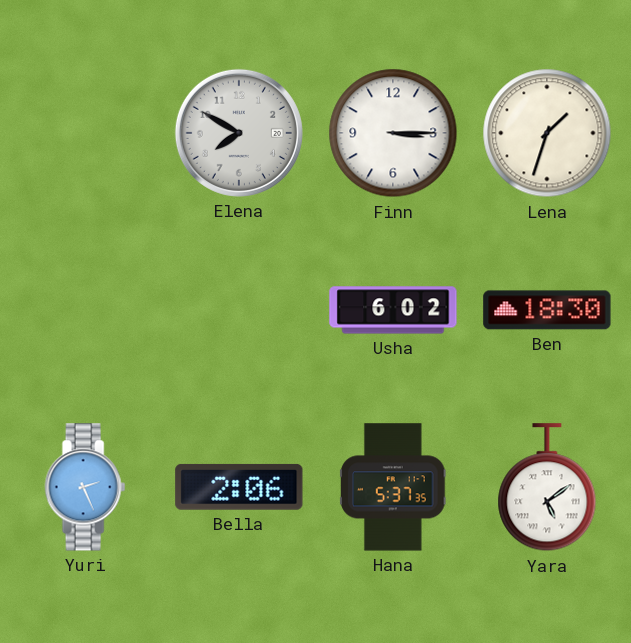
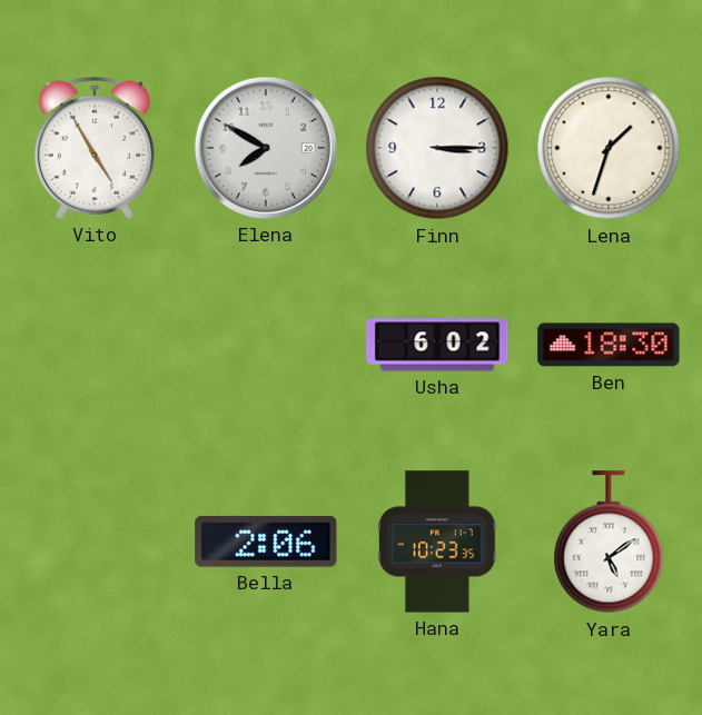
Vito: none -> 4:55
Yuri: 2:26 -> none
Hana: 5:37 -> 10:23
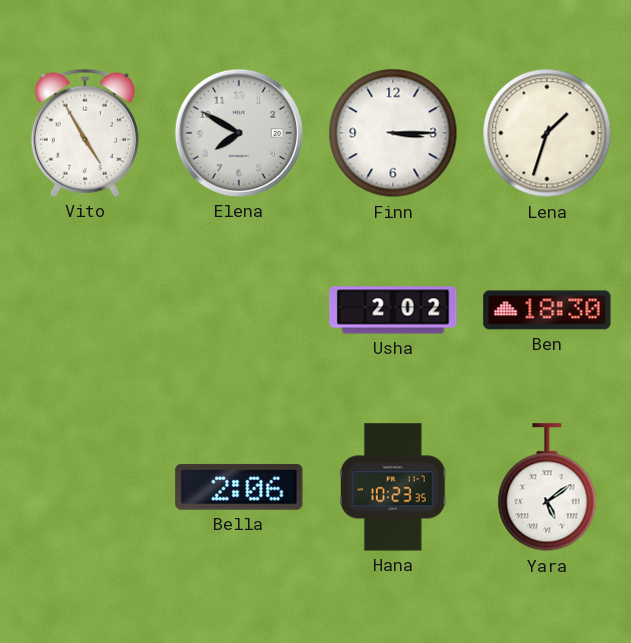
Usha: 6:02 -> 2:02
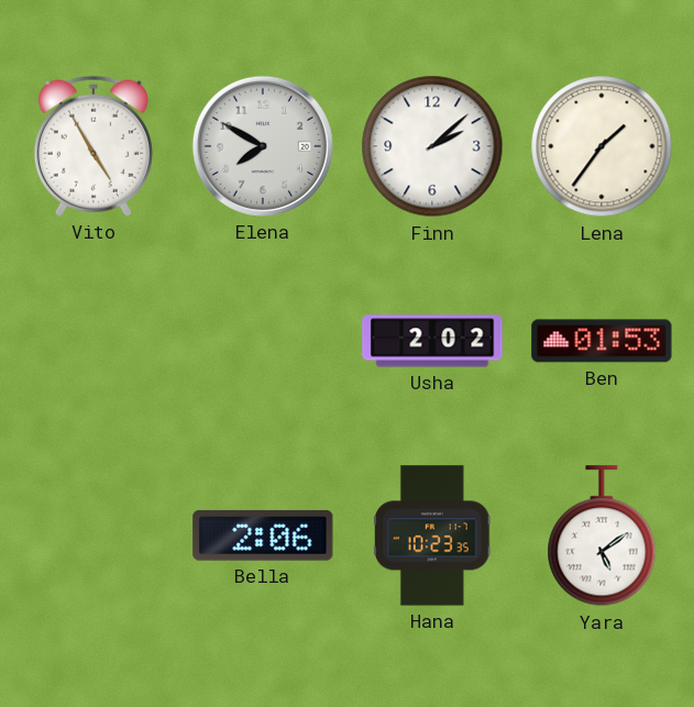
Finn: 3:15 -> 2:08
Lena: 1:33 -> 1:36
Ben: 18:30 -> 01:53
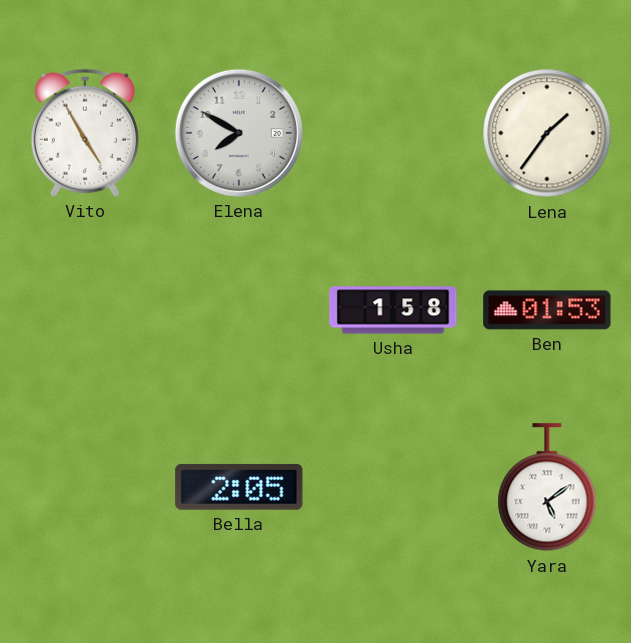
Finn: 2:08 -> none
Usha: 2:02 -> 1:58
Bella: 2:06 -> 2:05
Hana: 10:23 -> none
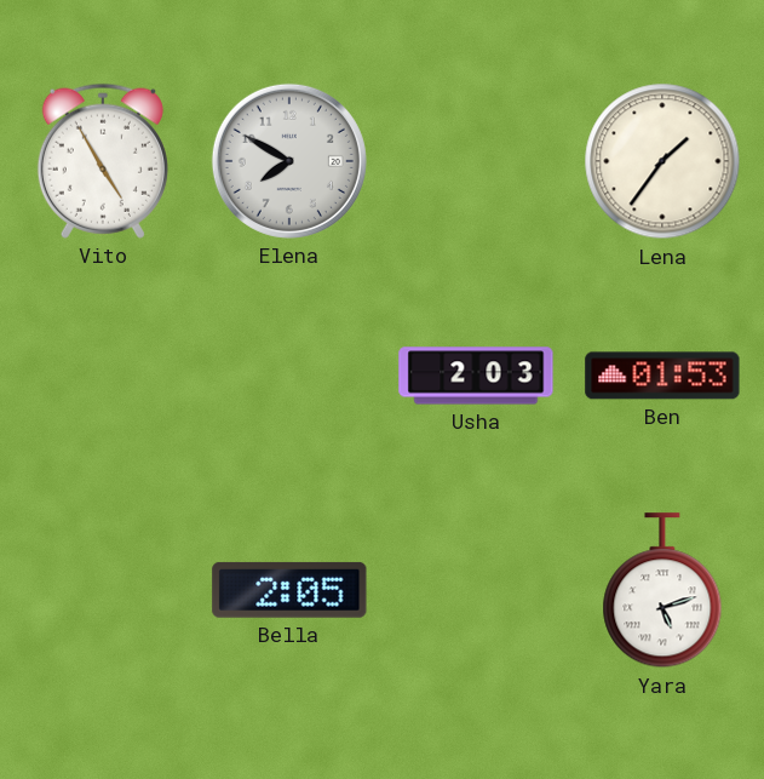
Usha: 1:58 -> 2:03
Yara: 5:09 -> 5:12
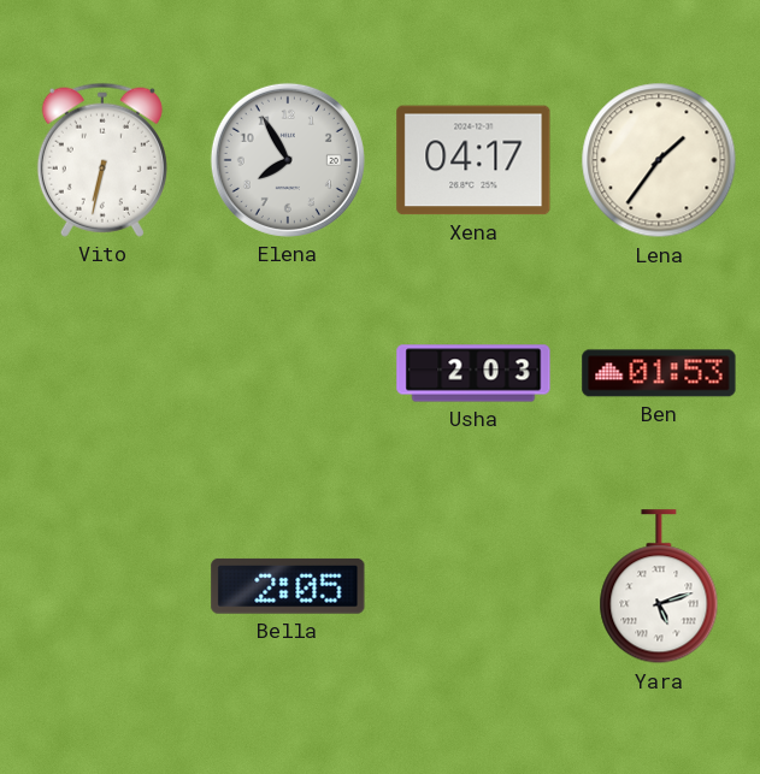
Vito: 4:55 -> 6:32
Elena: 7:50 -> 7:55
Xena: none -> 04:17
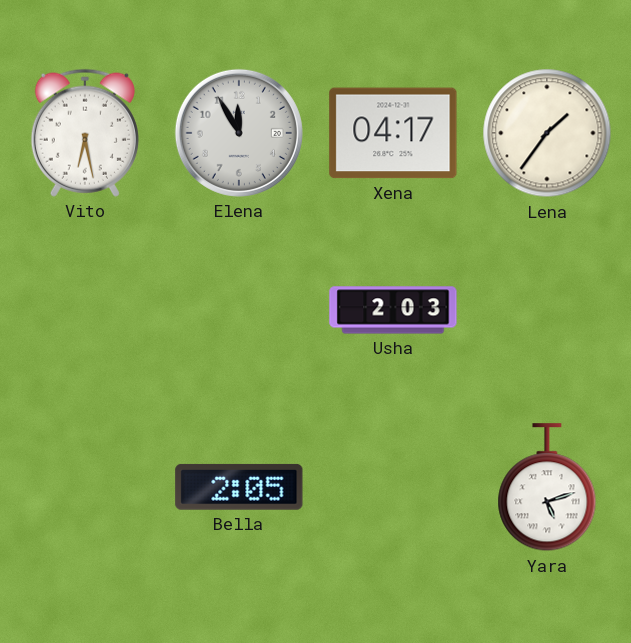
Vito: 6:32 -> 6:28
Elena: 7:55 -> 11:55
Ben: 01:53 -> none
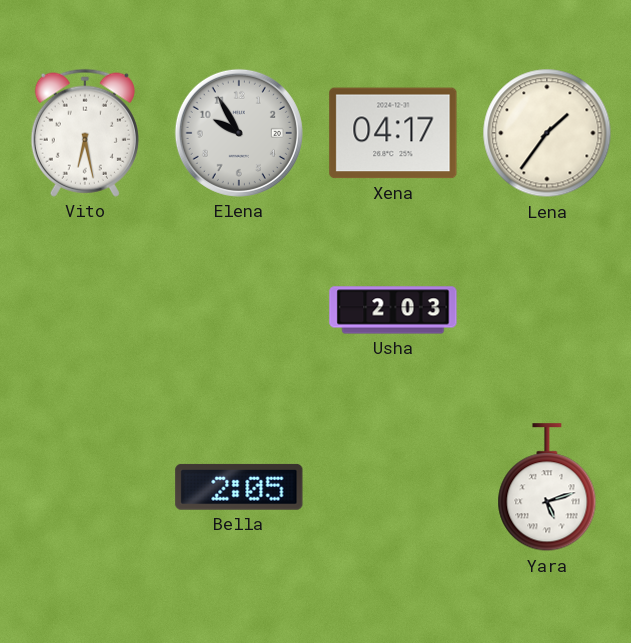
Elena: 11:55 -> 9:55
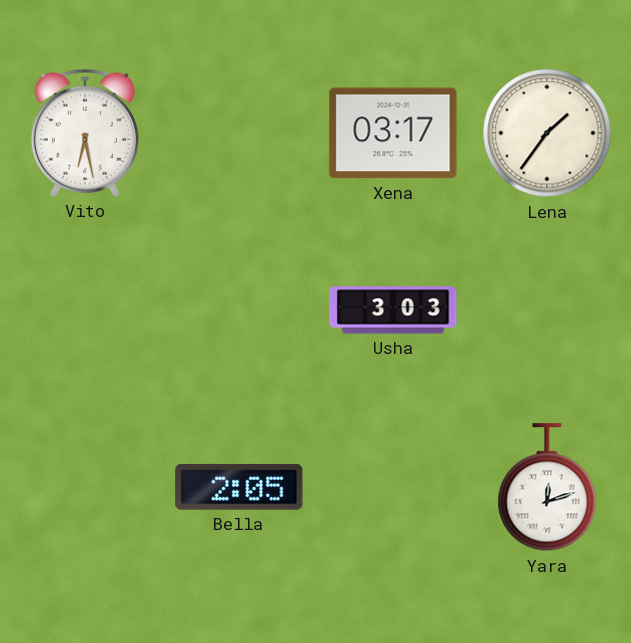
Elena: 9:55 -> none
Xena: 04:17 -> 03:17
Usha: 2:03 -> 3:03
Yara: 5:12 -> 12:12
